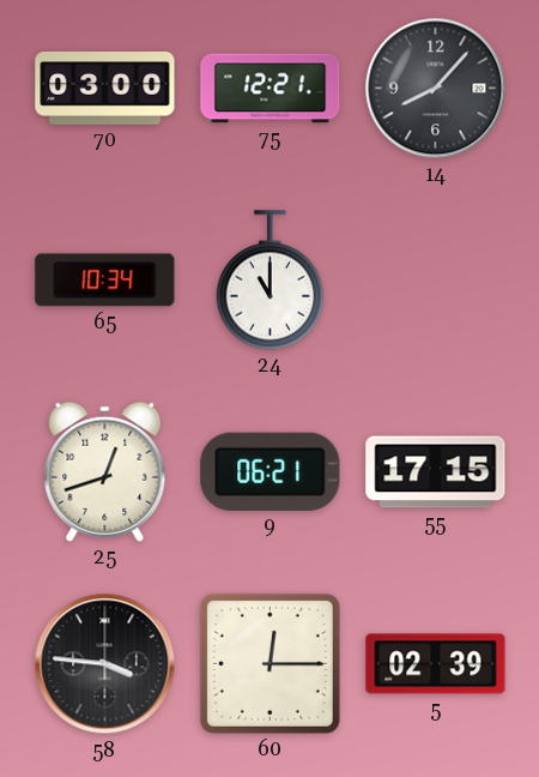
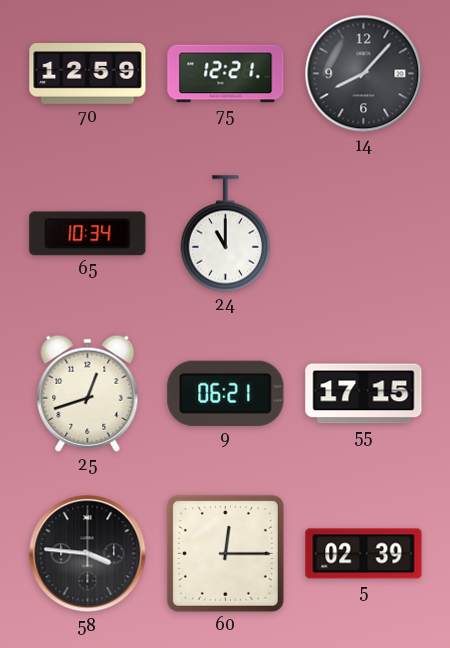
70: 03:00 -> 12:59
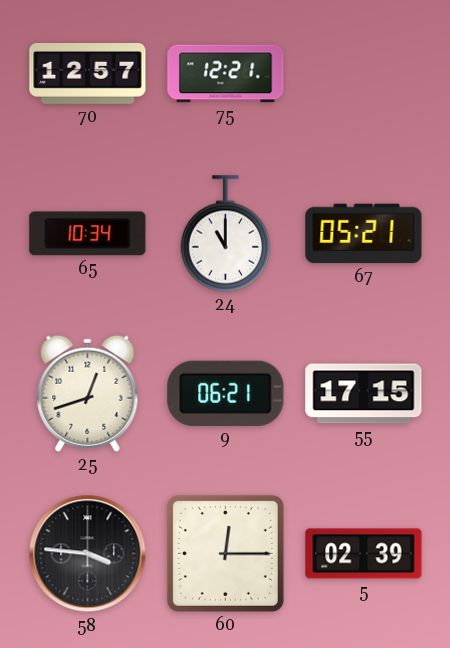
70: 12:59 -> 12:57
14: 8:07 -> none
67: none -> 05:21
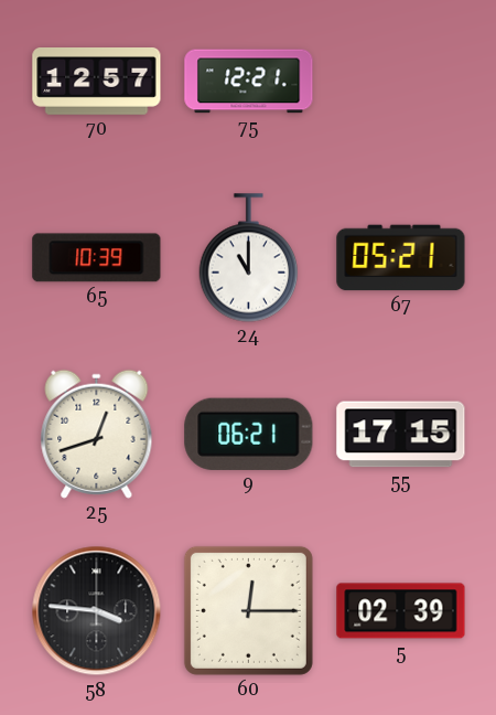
65: 10:34 -> 10:39
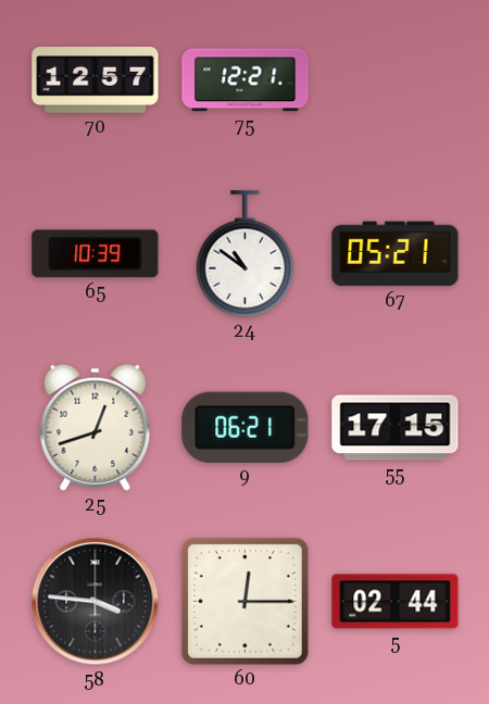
24: 11:00 -> 10:51
5: 02:39 -> 02:44
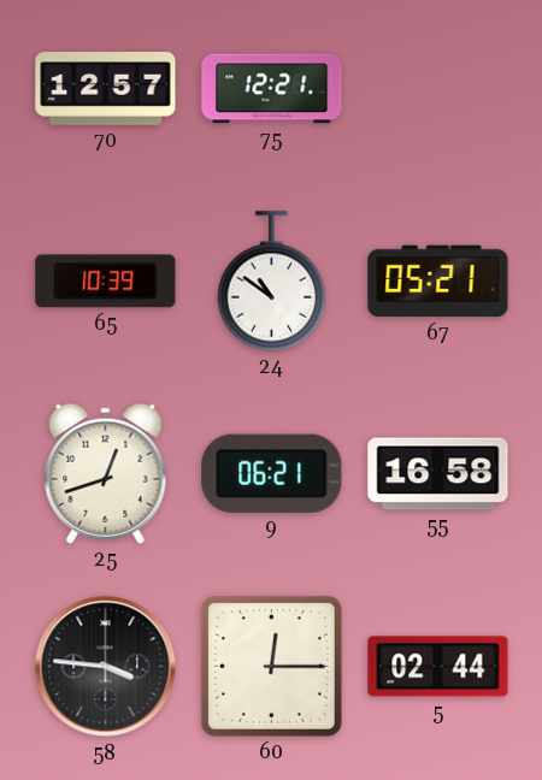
55: 17:15 -> 16:58
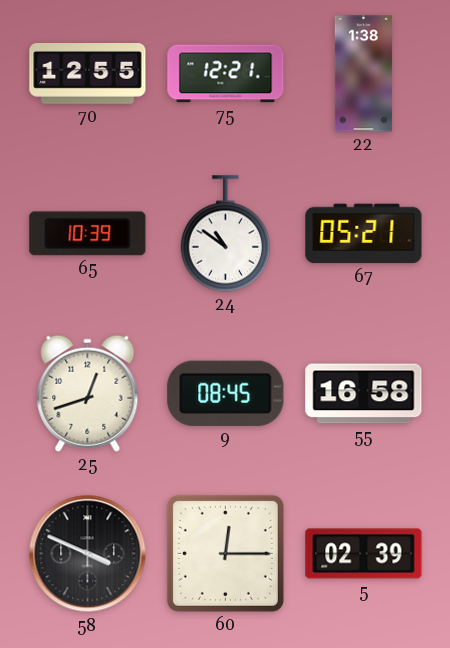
70: 12:57 -> 12:55
22: none -> 1:38
9: 06:21 -> 08:45
58: 3:46 -> 3:49
5: 02:44 -> 02:39
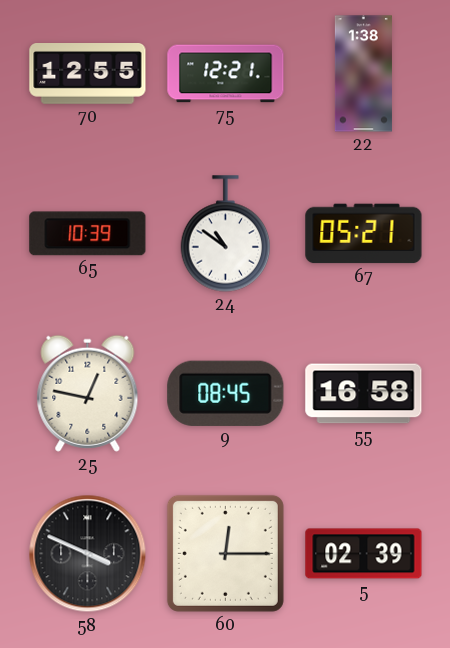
25: 12:42 -> 12:47
